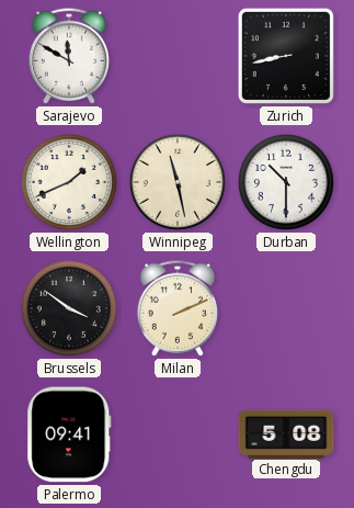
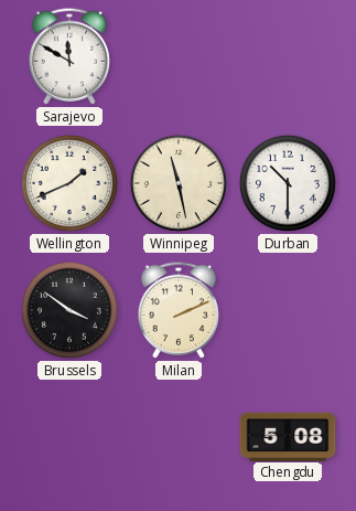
Zurich: 8:43 -> none
Palermo: 09:41 -> none
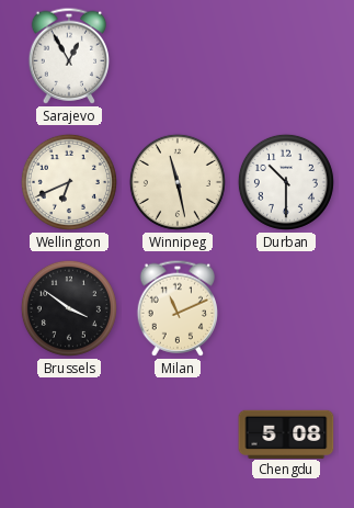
Sarajevo: 11:50 -> 12:55
Wellington: 1:41 -> 6:41
Milan: 2:11 -> 11:11
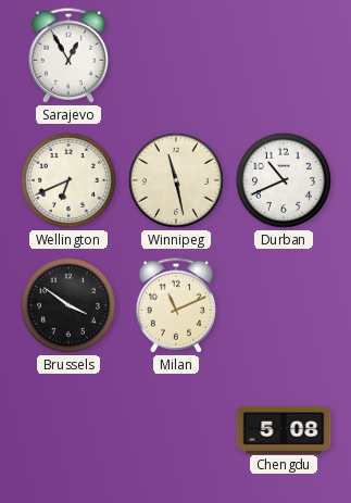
Durban: 10:30 -> 10:41
